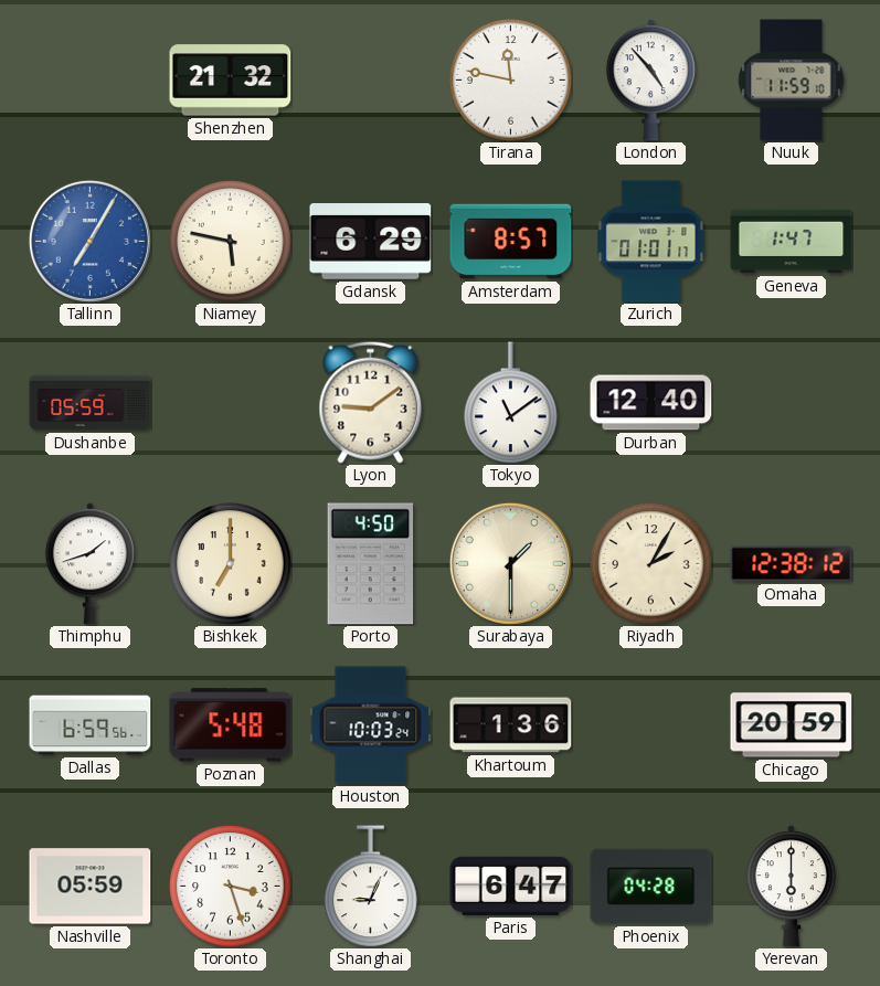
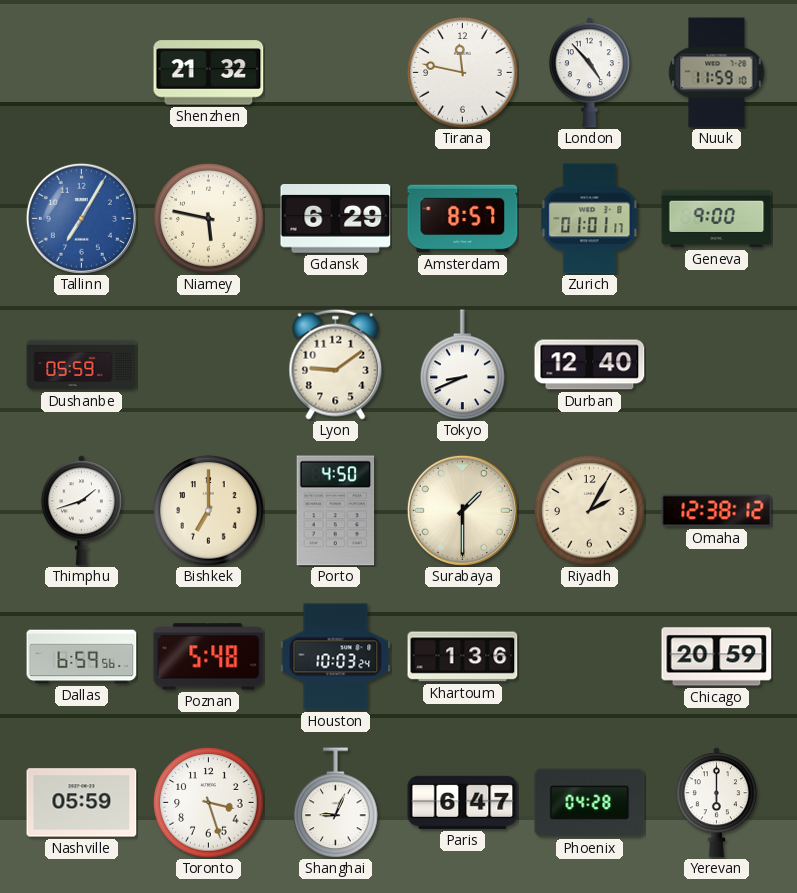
Geneva: 1:47 -> 9:00
Tokyo: 11:09 -> 8:41
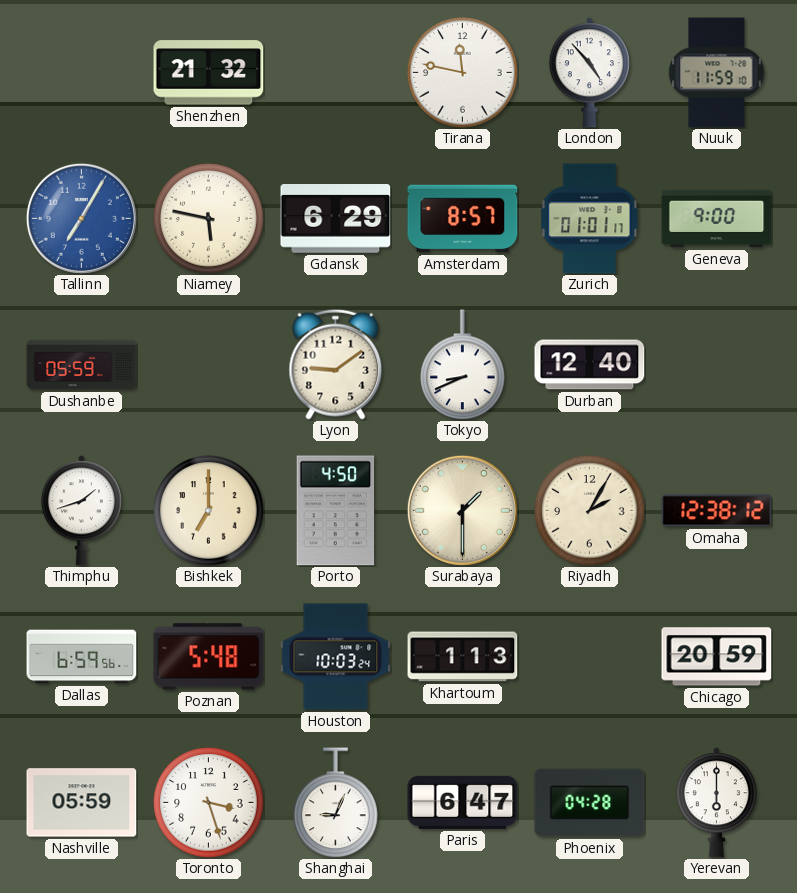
Khartoum: 1:36 -> 1:13
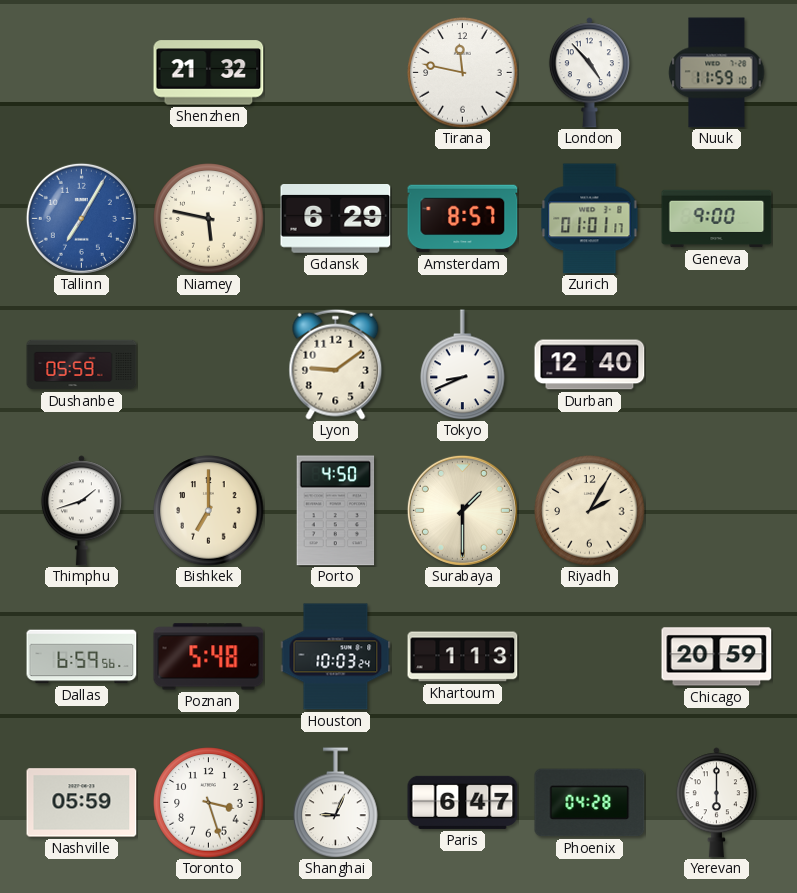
Omaha: 12:38 -> none
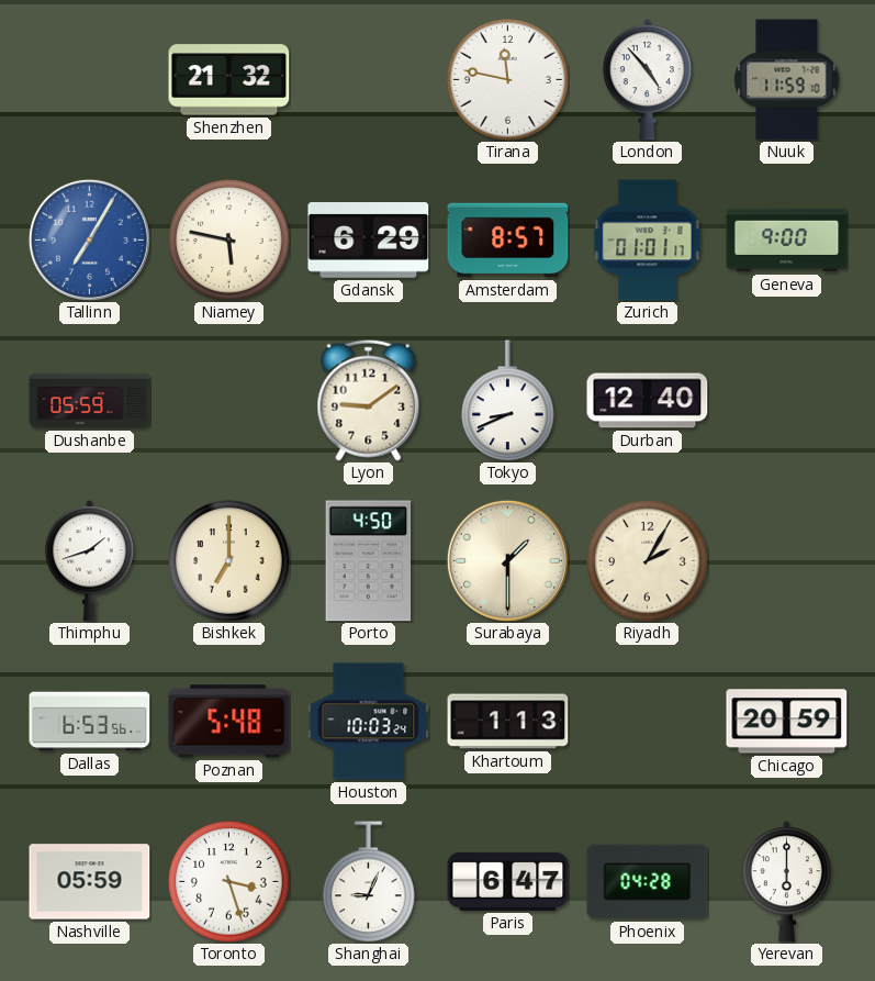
Dallas: 6:59 -> 6:53
